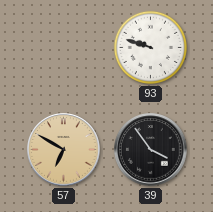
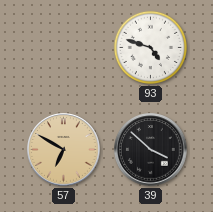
93: 9:48 -> 4:48
39: 3:54 -> 3:52
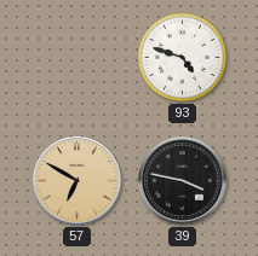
39: 3:52 -> 3:47
